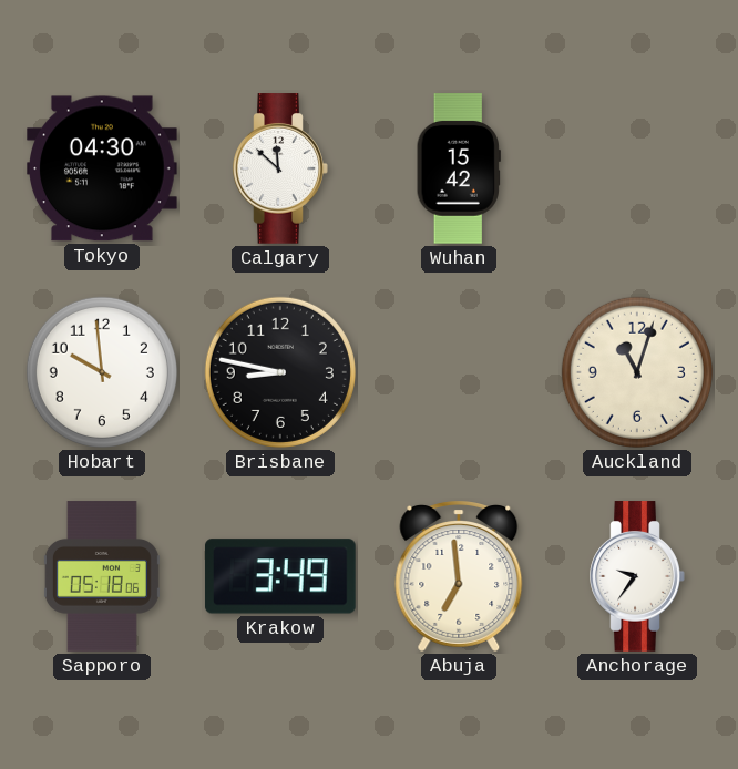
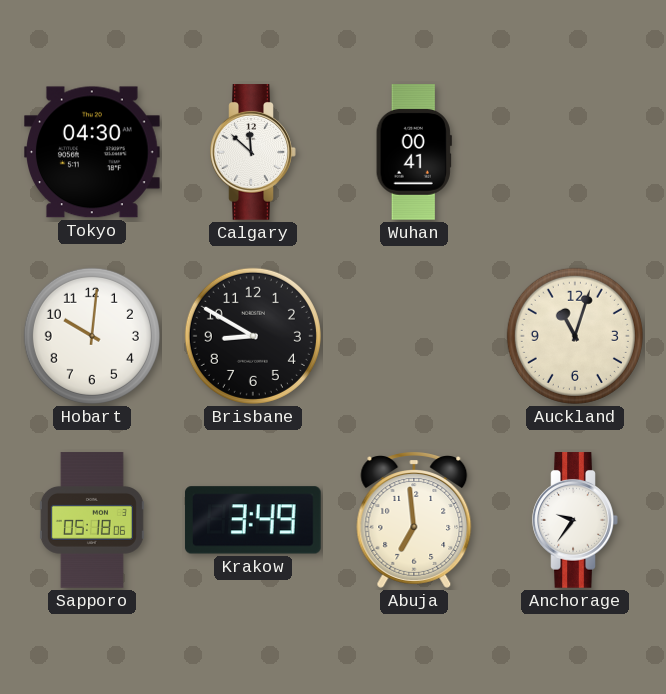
Wuhan: 15:42 -> 00:41
Hobart: 9:59 -> 10:01
Brisbane: 8:47 -> 8:50
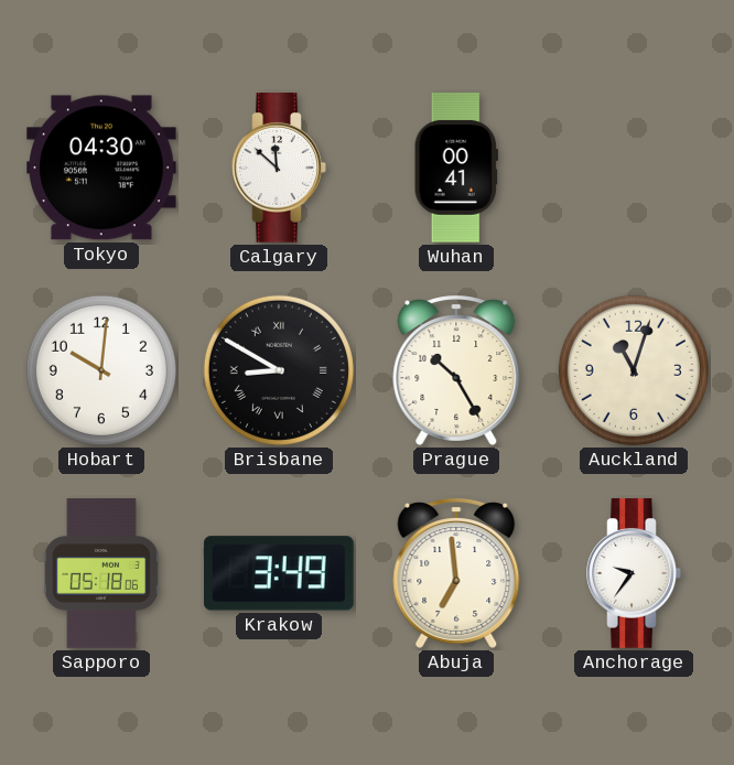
Brisbane numerals: Arabic -> Roman
Prague: none -> 10:25
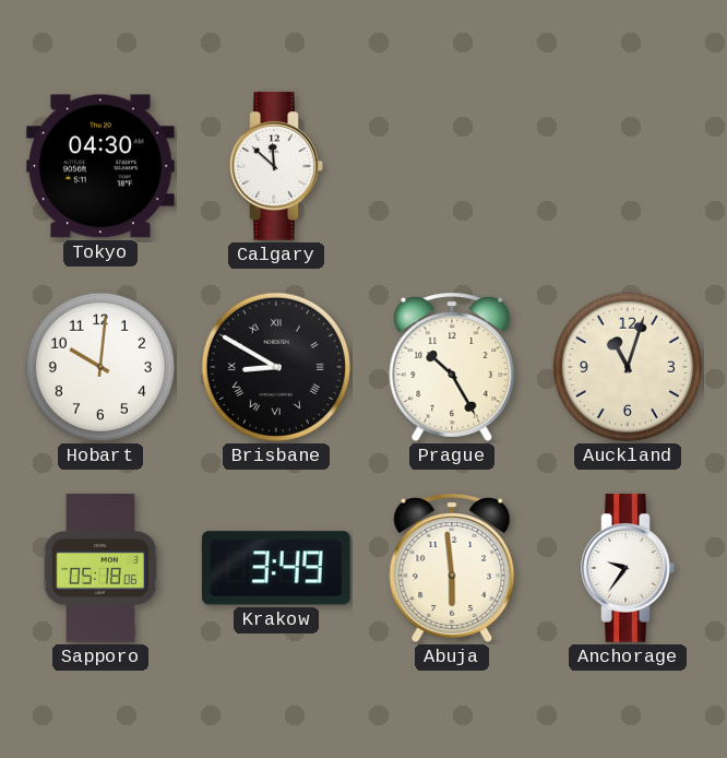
Wuhan: 00:41 -> none
Abuja: 6:59 -> 5:59
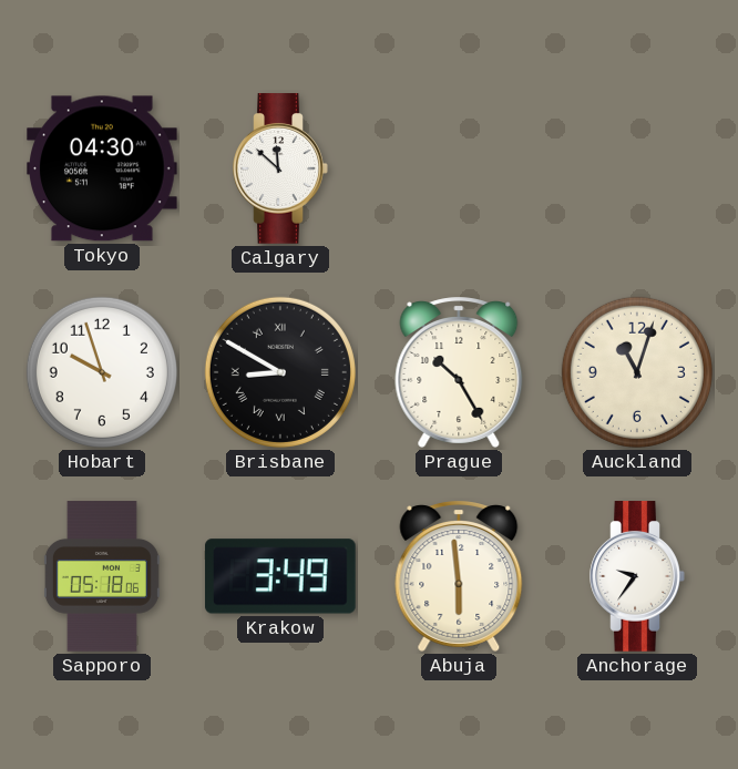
Hobart: 10:01 -> 9:57
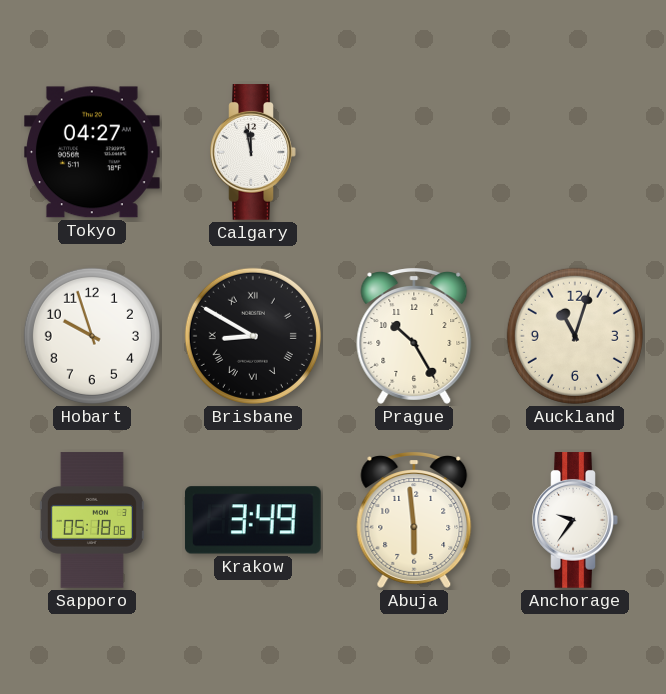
Tokyo: 04:30 -> 04:27
Calgary: 11:52 -> 11:58
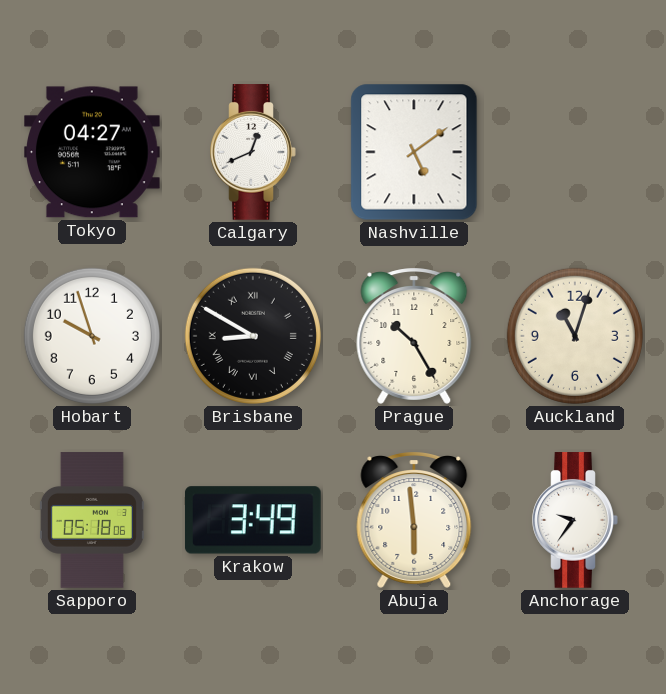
Calgary: 11:58 -> 12:41
Nashville: none -> 5:09
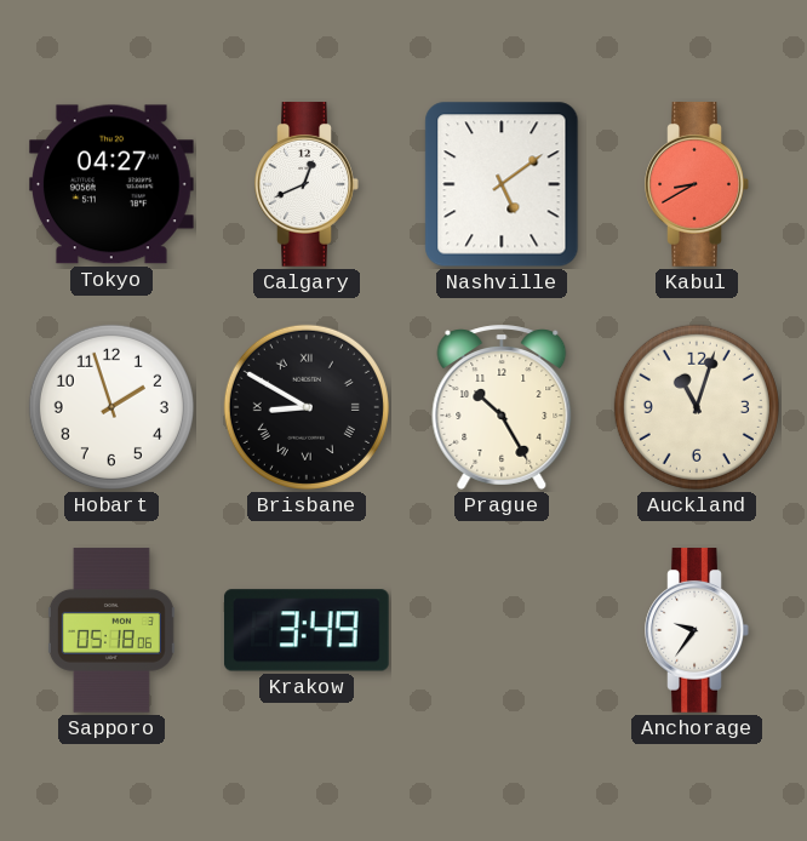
Kabul: none -> 8:40
Hobart: 9:57 -> 1:57
Abuja: 5:59 -> none
